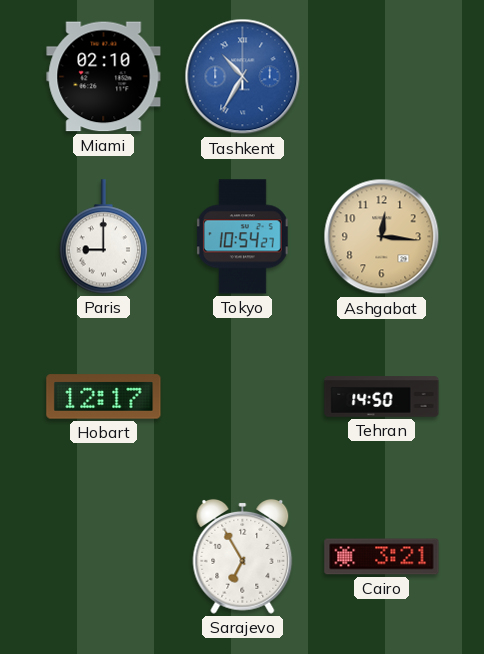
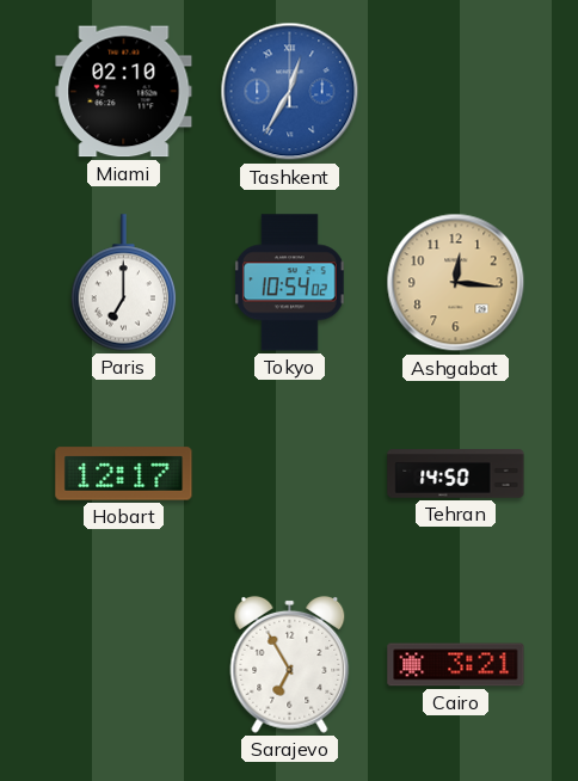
Tashkent: 10:35 -> 12:35
Paris: 9:00 -> 7:00
Tokyo: 10:54:27 -> 10:54:02
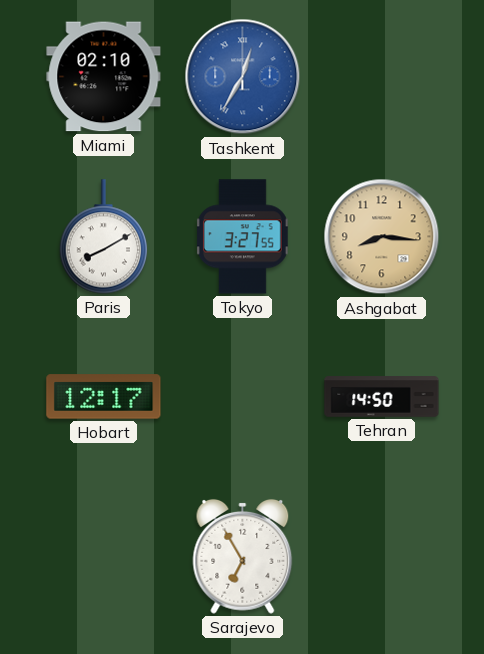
Paris: 7:00 -> 8:10
Tokyo: 10:54 -> 3:27
Ashgabat: 12:16 -> 8:16
Cairo: 3:21 -> none
